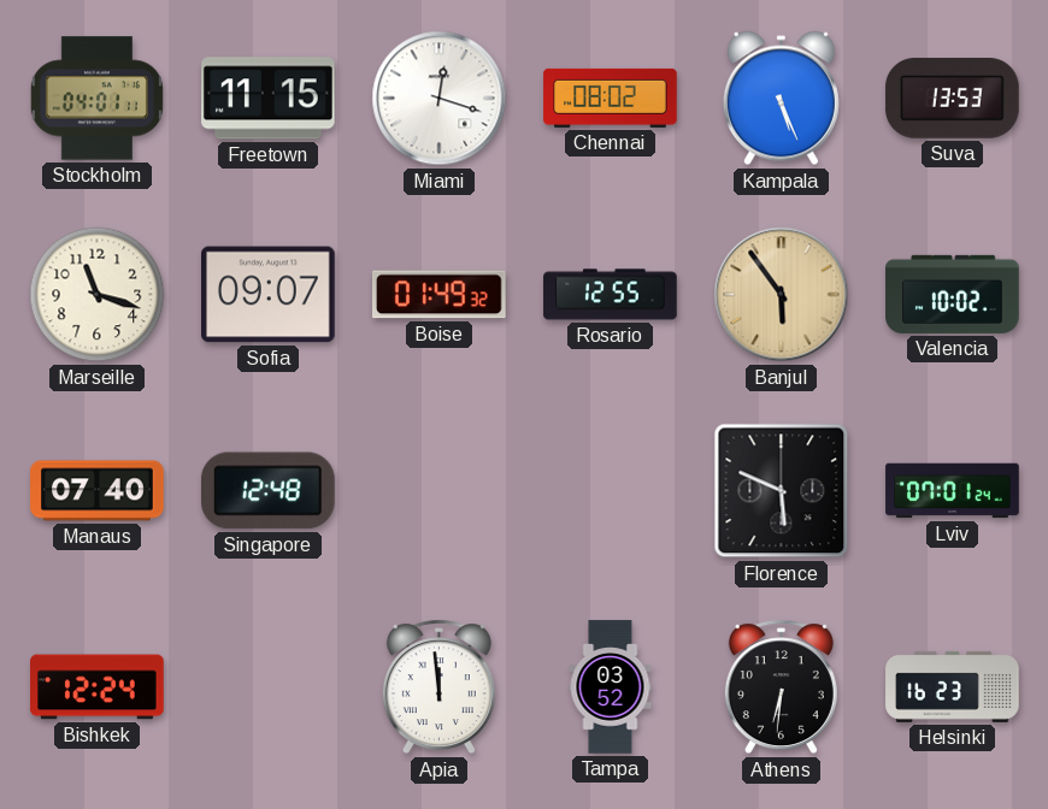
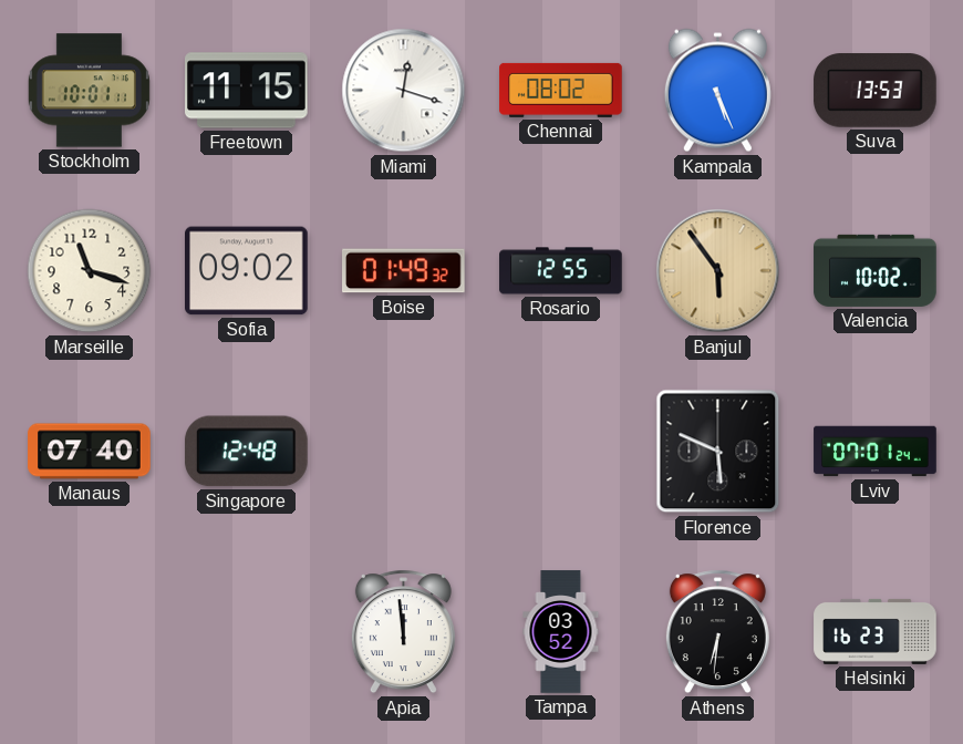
Stockholm: 04:01 -> 10:01
Sofia: 09:07 -> 09:02
Bishkek: 12:24 -> none
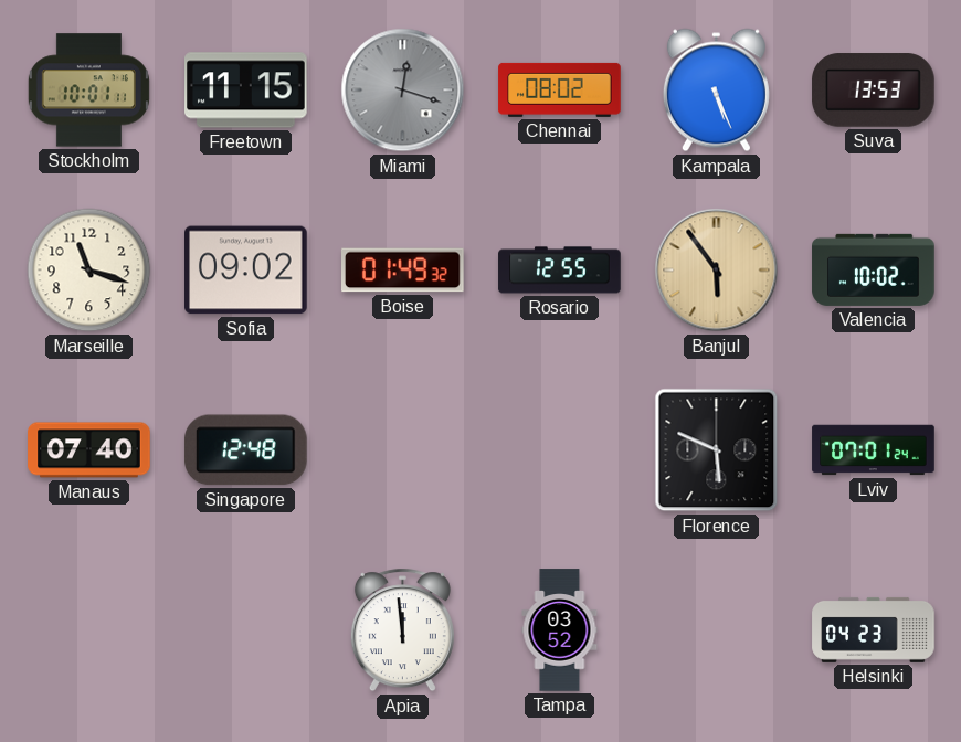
Miami dial: white -> grey
Athens: 6:31 -> none
Helsinki: 16:23 -> 04:23
